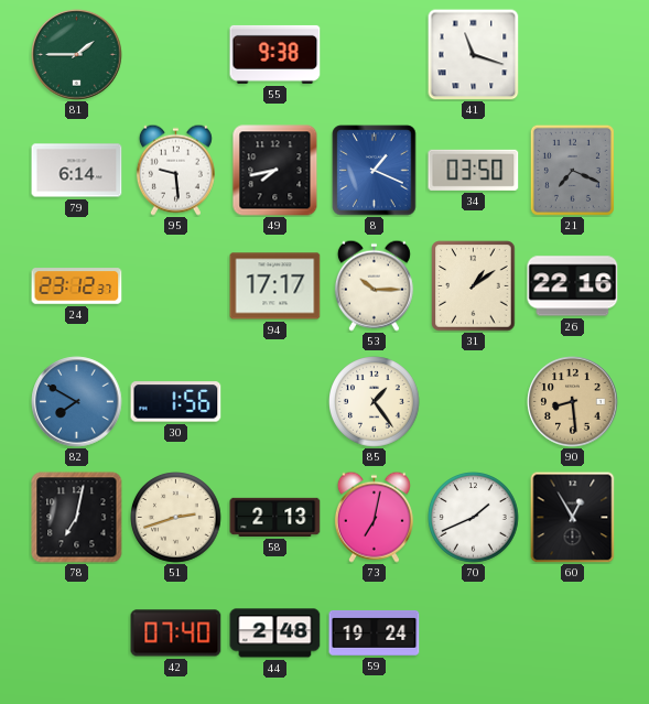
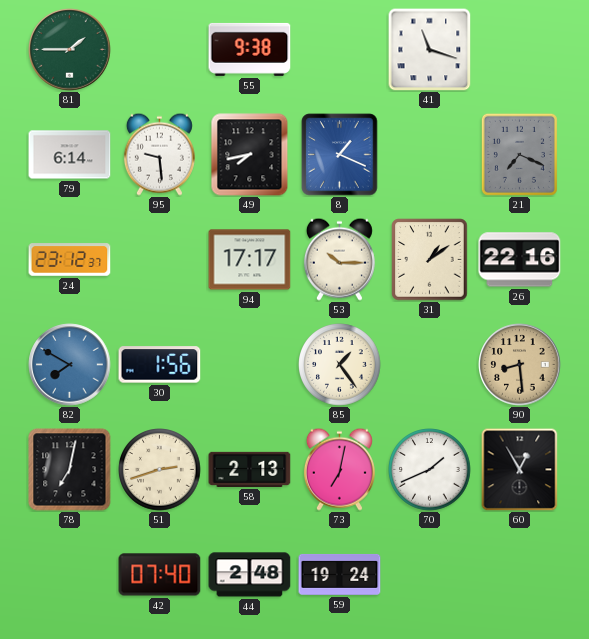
34: 03:50 -> none
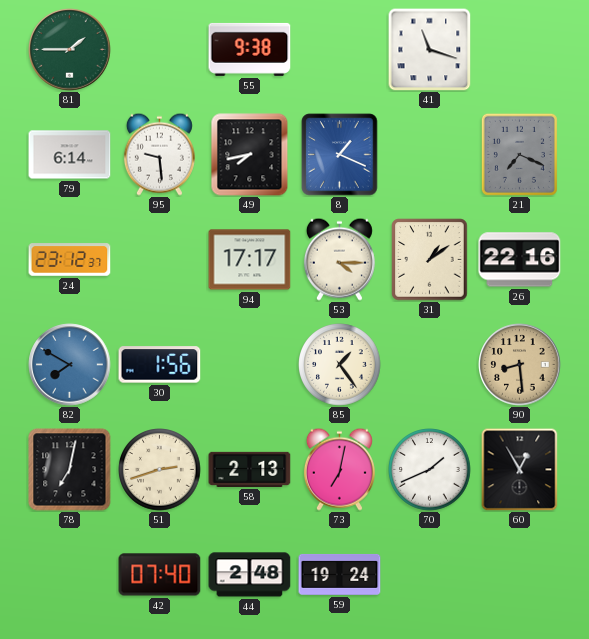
53: 10:15 -> 4:15
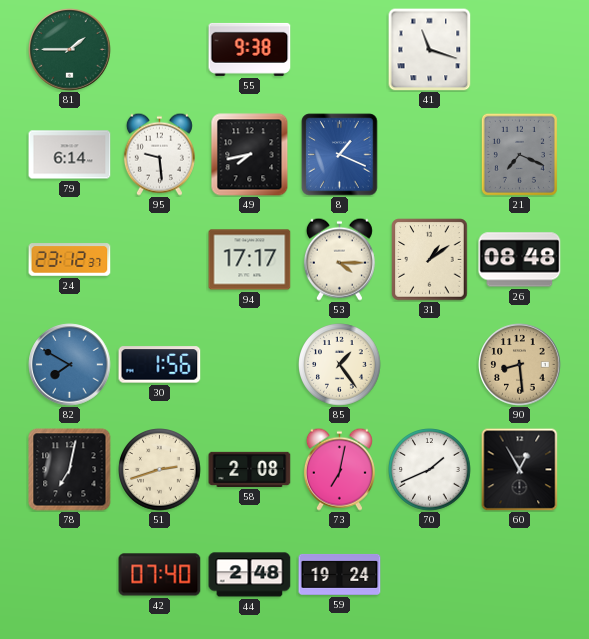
26: 22:16 -> 08:48
58: 2:13 -> 2:08
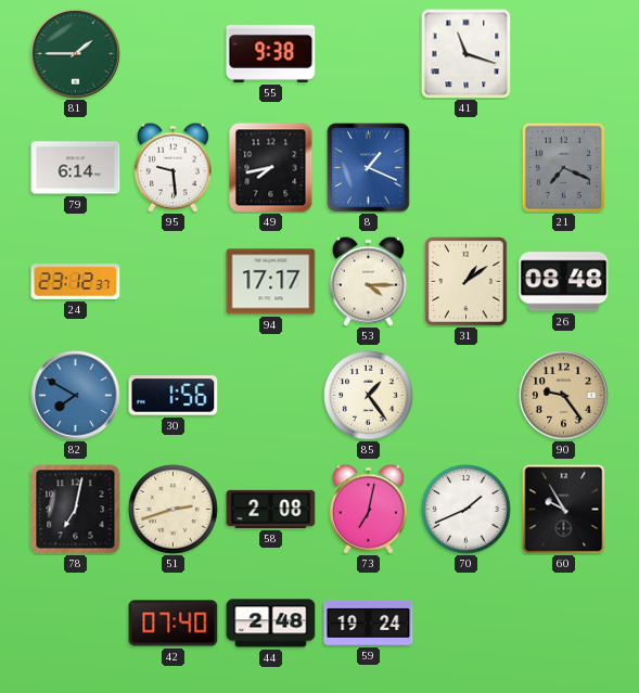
90: 8:29 -> 9:24
60: 12:55 -> 9:55
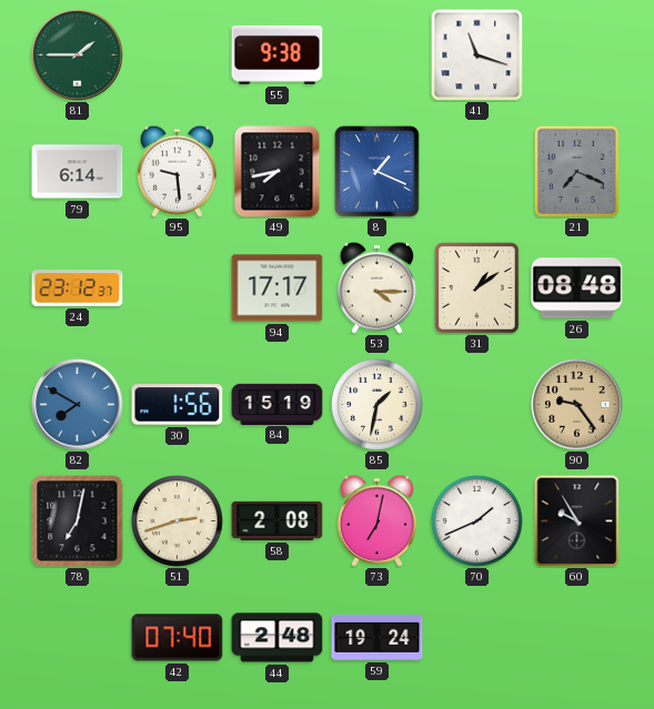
84: none -> 15:19
85: 1:24 -> 1:32
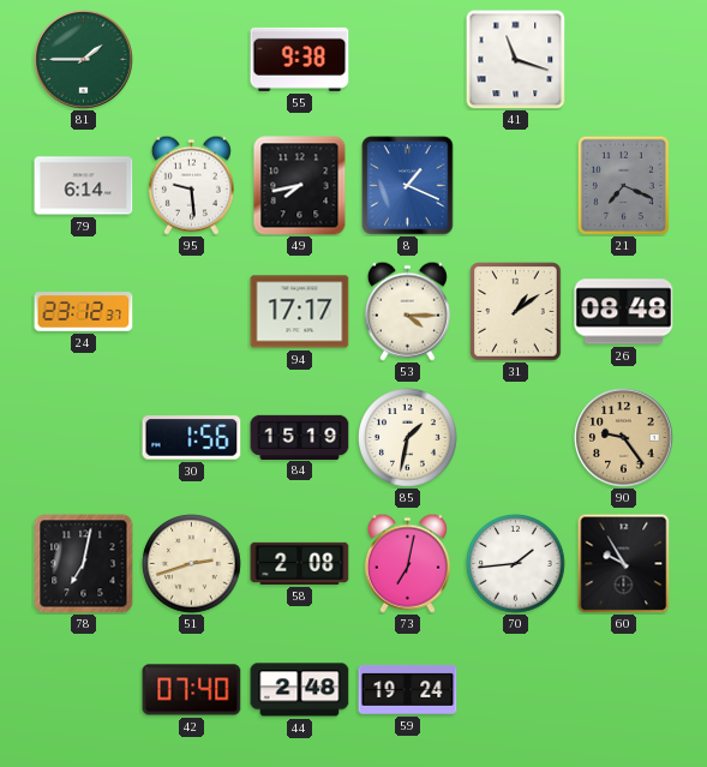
82: 7:50 -> none
70: 1:41 -> 1:44
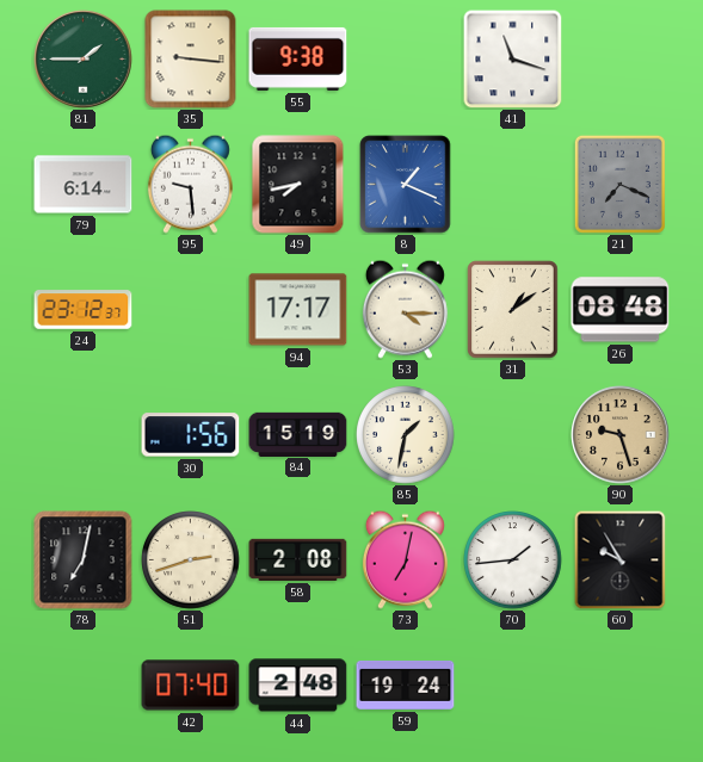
35: none -> 9:16
90: 9:24 -> 9:27
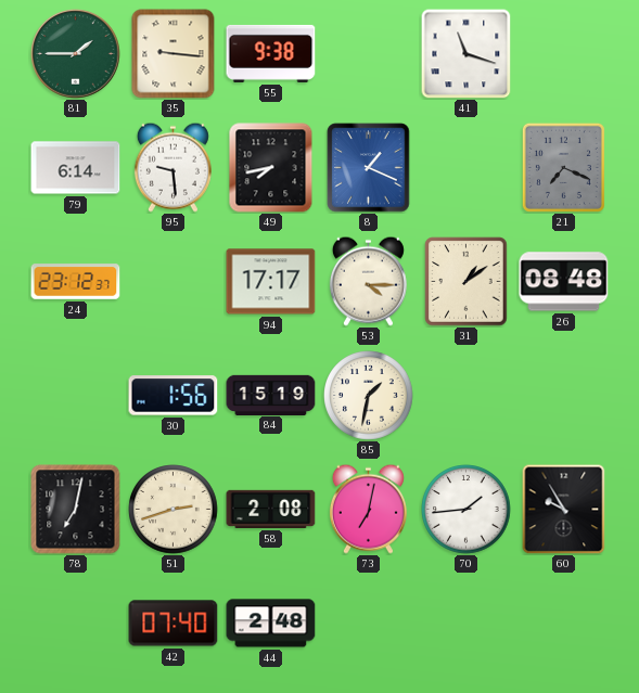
90: 9:27 -> none
59: 19:24 -> none
